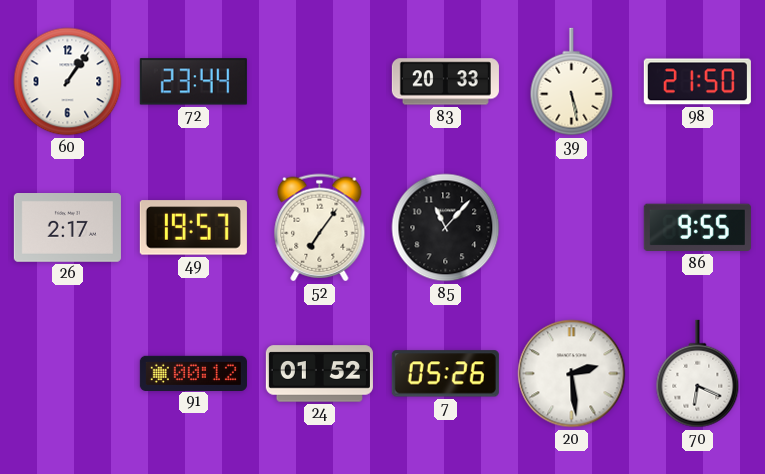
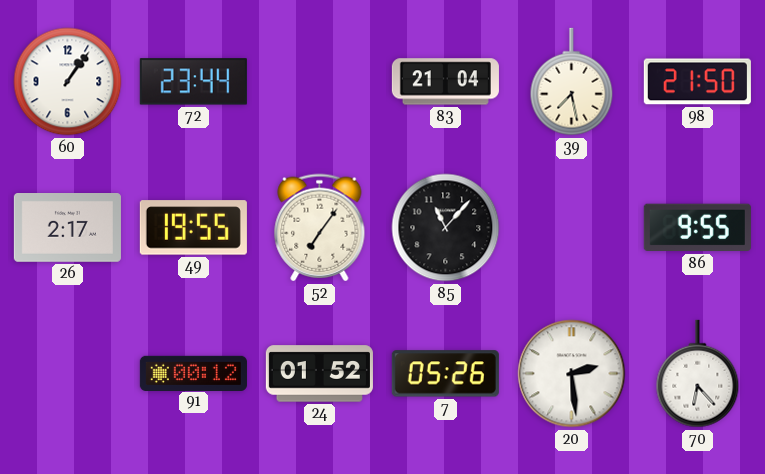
83: 20:33 -> 21:04
39: 5:28 -> 7:28
49: 19:57 -> 19:55
70: 6:19 -> 6:23
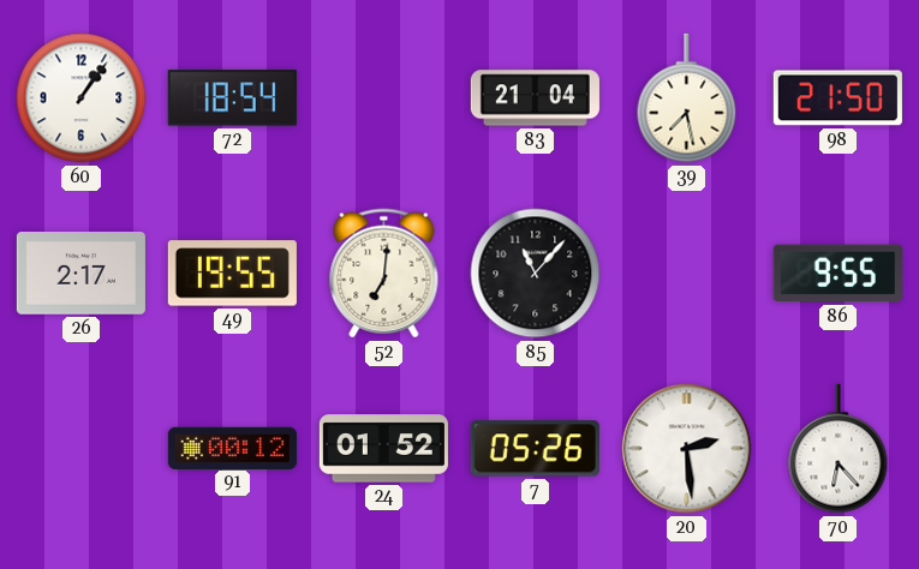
72: 23:44 -> 18:54
52: 7:06 -> 7:01
